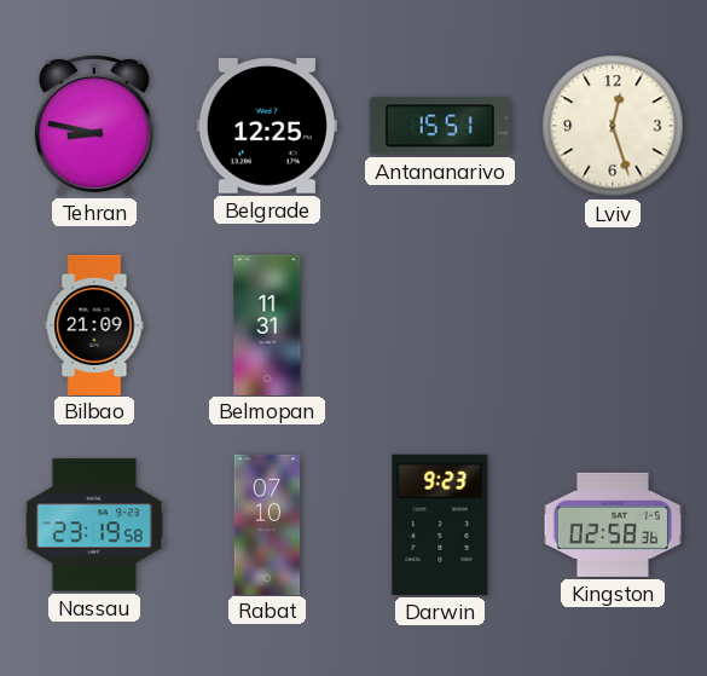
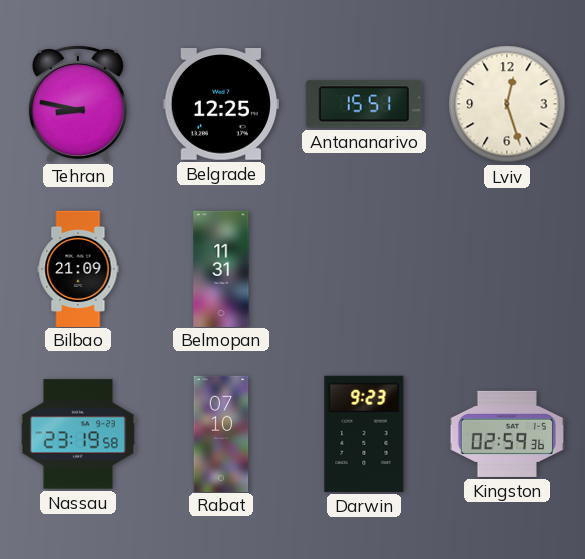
Kingston: 02:58 -> 02:59
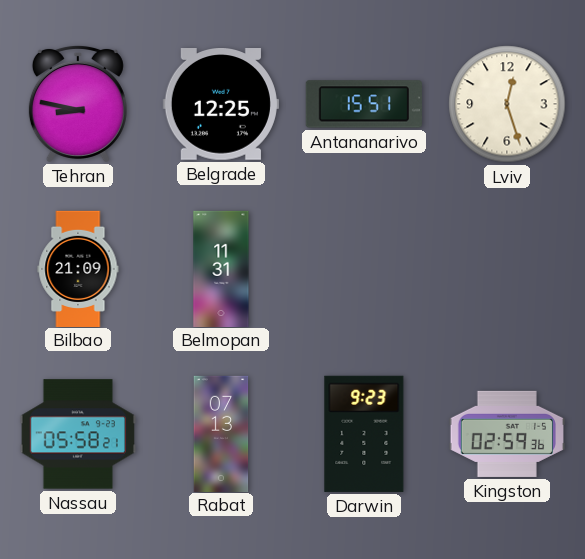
Nassau: 23:19 -> 05:58
Rabat: 07:10 -> 07:13
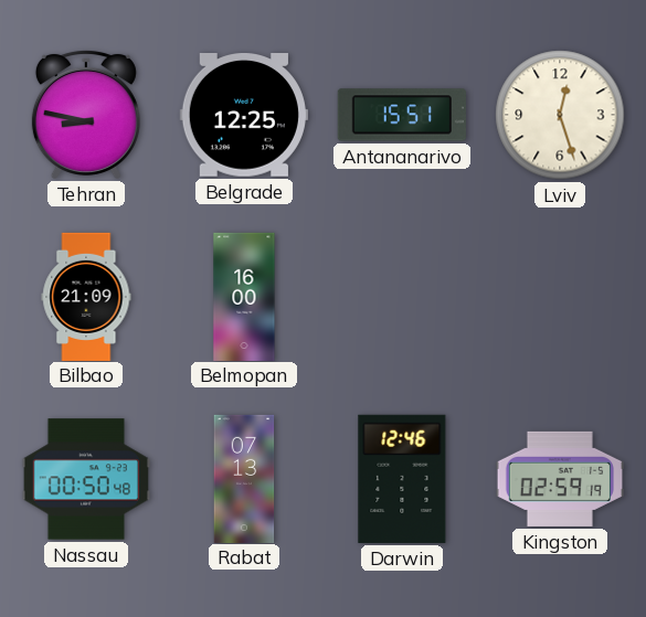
Belmopan: 11:31 -> 16:00
Nassau: 05:58 -> 00:50
Darwin: 9:23 -> 12:46
Kingston: 02:59:36 -> 02:59:19
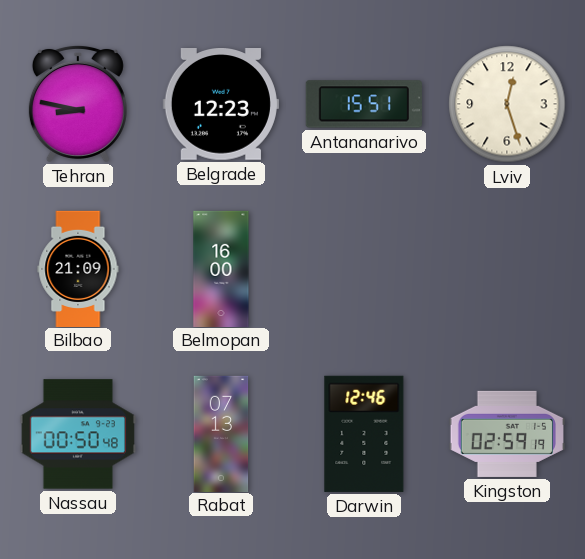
Belgrade: 12:25 -> 12:23
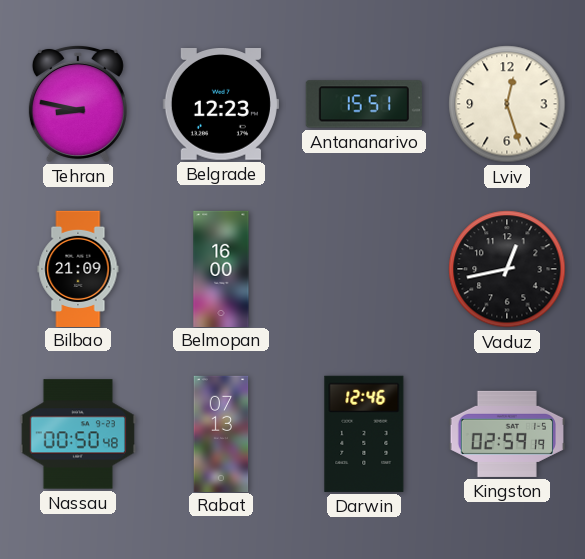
Vaduz: none -> 12:43
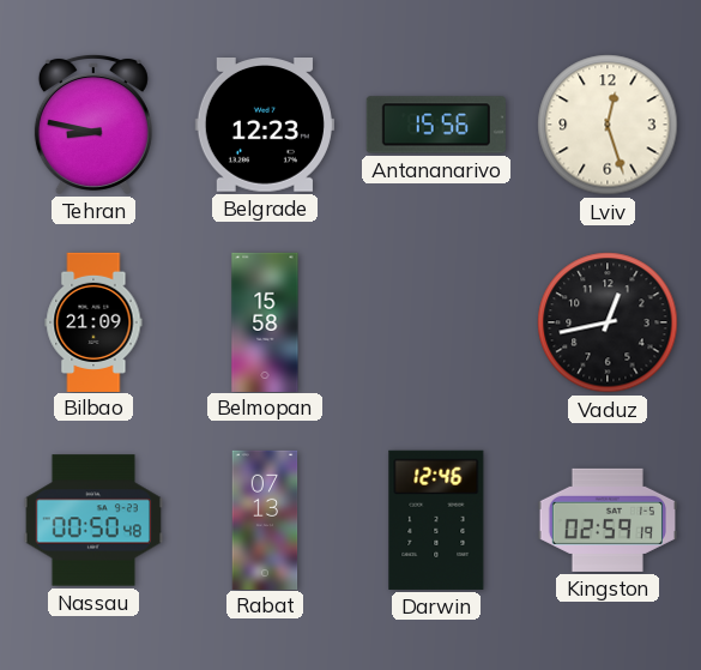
Antananarivo: 15:51 -> 15:56
Belmopan: 16:00 -> 15:58
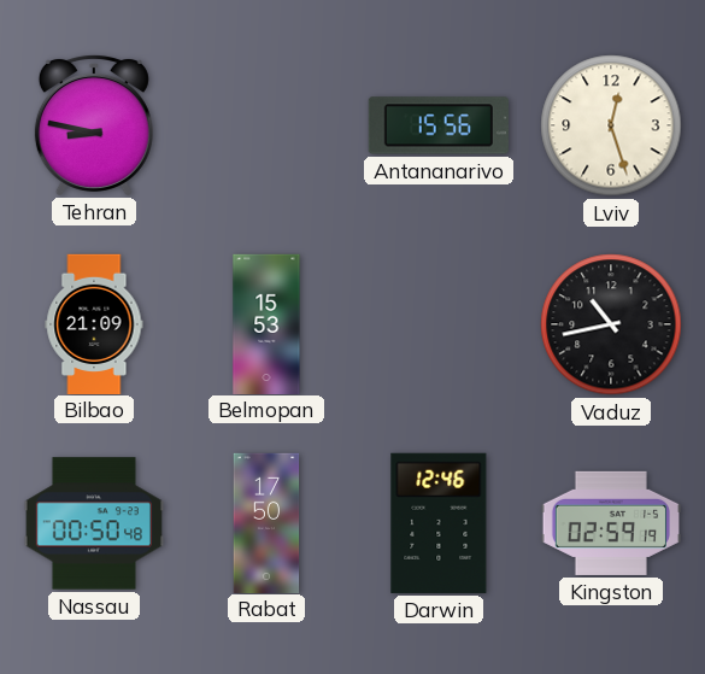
Belgrade: 12:23 -> none
Belmopan: 15:58 -> 15:53
Vaduz: 12:43 -> 10:43
Rabat: 07:13 -> 17:50
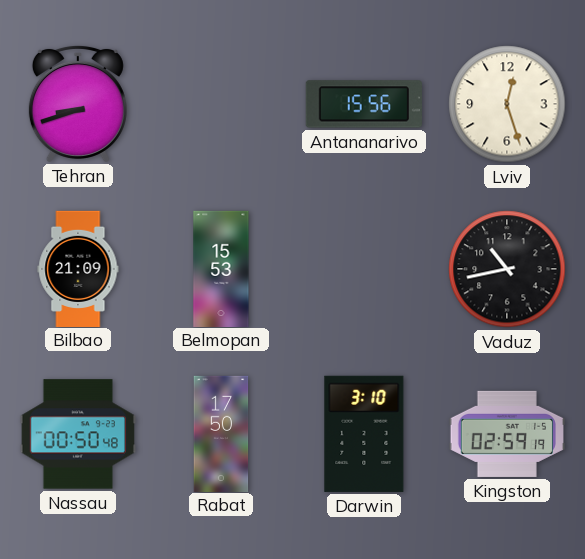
Tehran: 8:47 -> 8:42
Darwin: 12:46 -> 3:10
